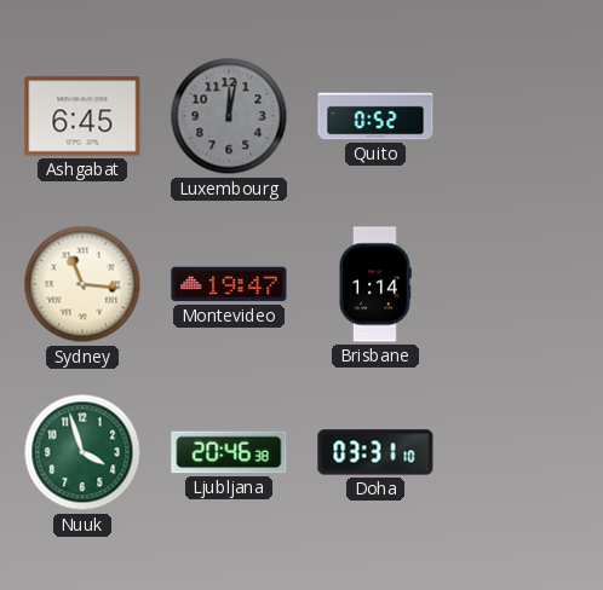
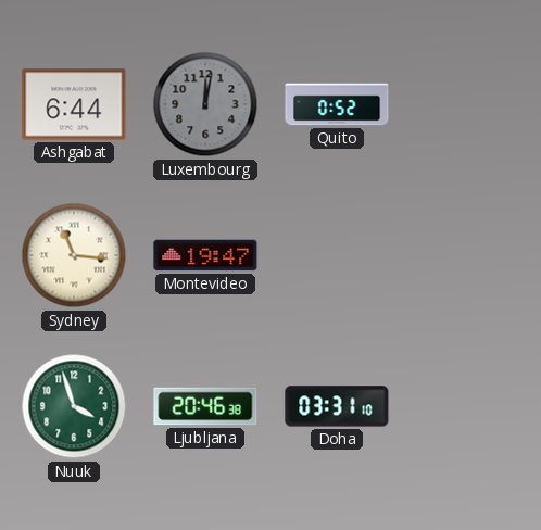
Ashgabat: 6:45 -> 6:44
Brisbane: 1:14 -> none
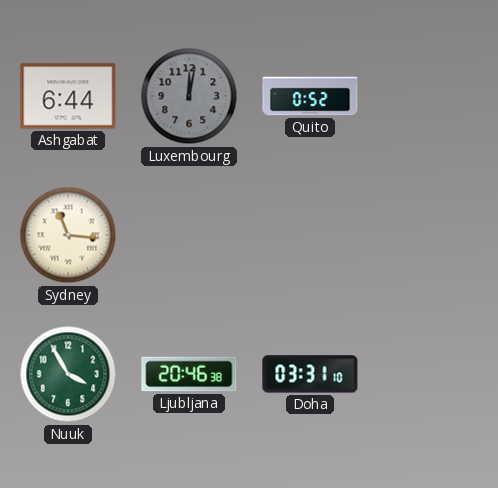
Montevideo: 19:47 -> none
Nuuk: 3:57 -> 3:55
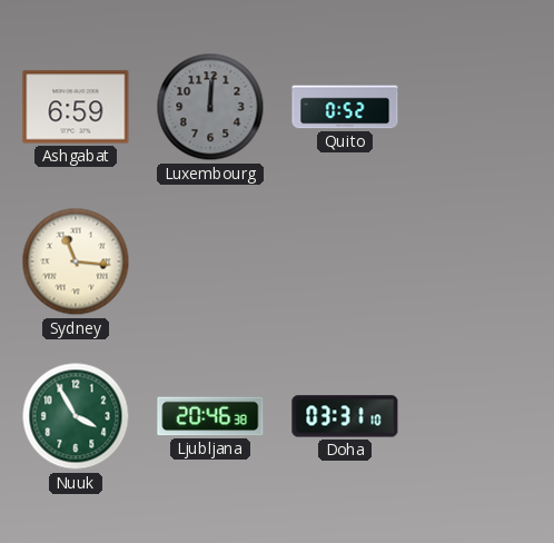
Ashgabat: 6:44 -> 6:59
Luxembourg: 12:02 -> 12:01
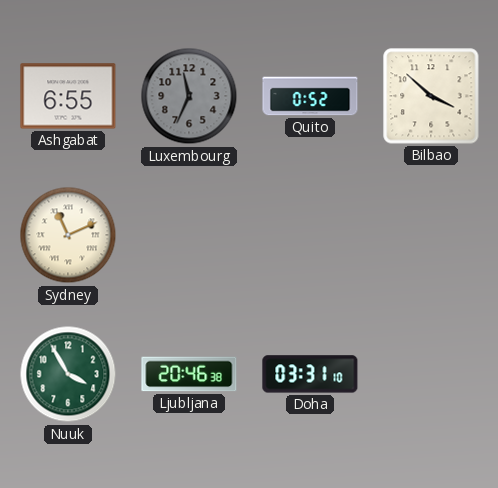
Ashgabat: 6:59 -> 6:55
Luxembourg: 12:01 -> 11:34
Bilbao: none -> 3:52
Sydney: 11:16 -> 11:11
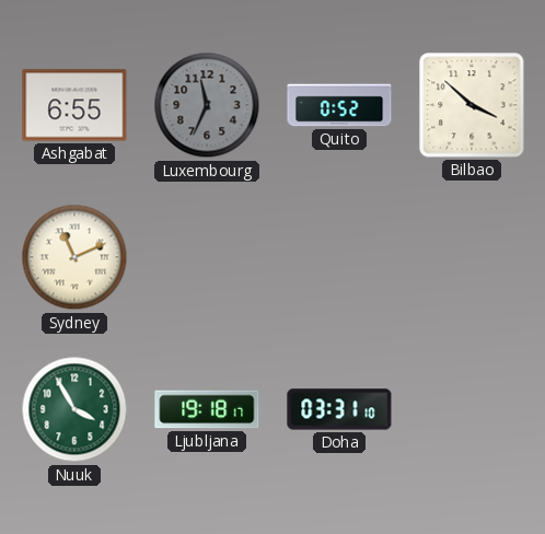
Ljubljana: 20:46 -> 19:18
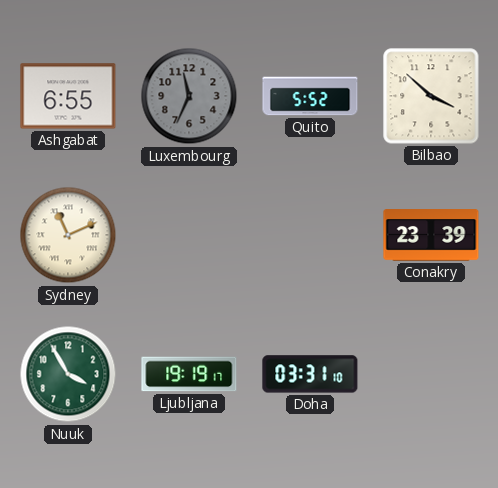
Quito: 0:52 -> 5:52
Conakry: none -> 23:39
Ljubljana: 19:18 -> 19:19
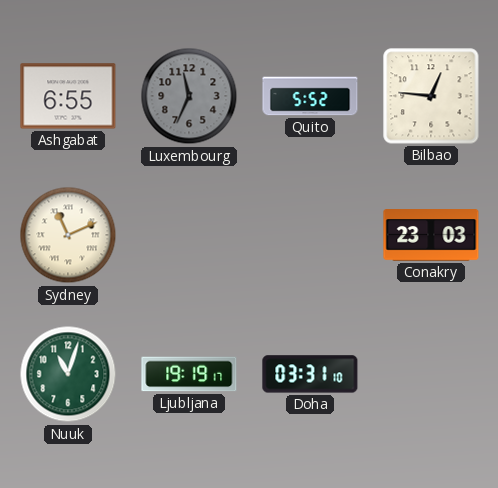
Bilbao: 3:52 -> 12:46
Conakry: 23:39 -> 23:03
Nuuk: 3:55 -> 11:03
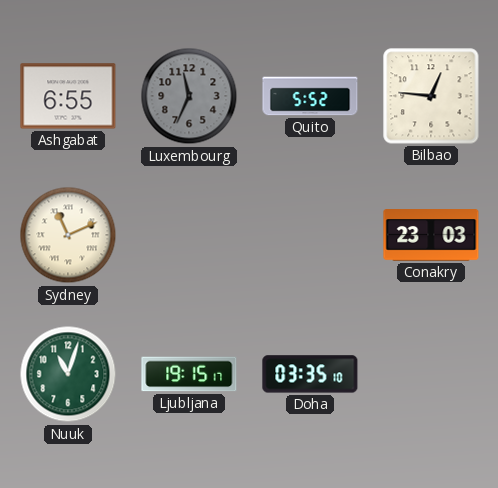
Ljubljana: 19:19 -> 19:15
Doha: 03:31 -> 03:35
